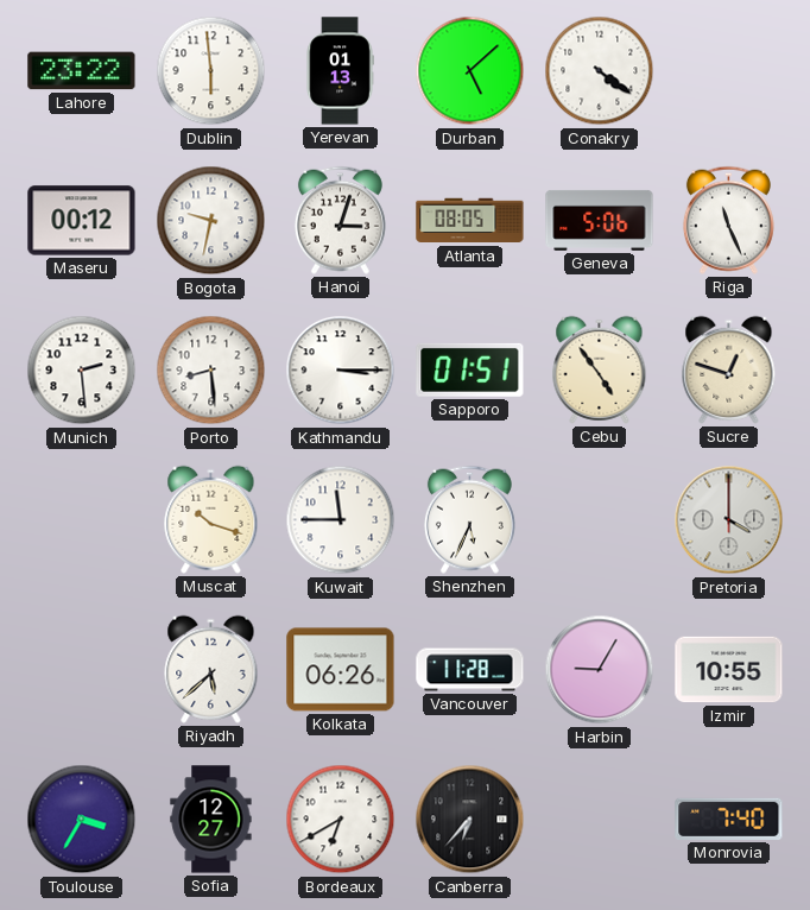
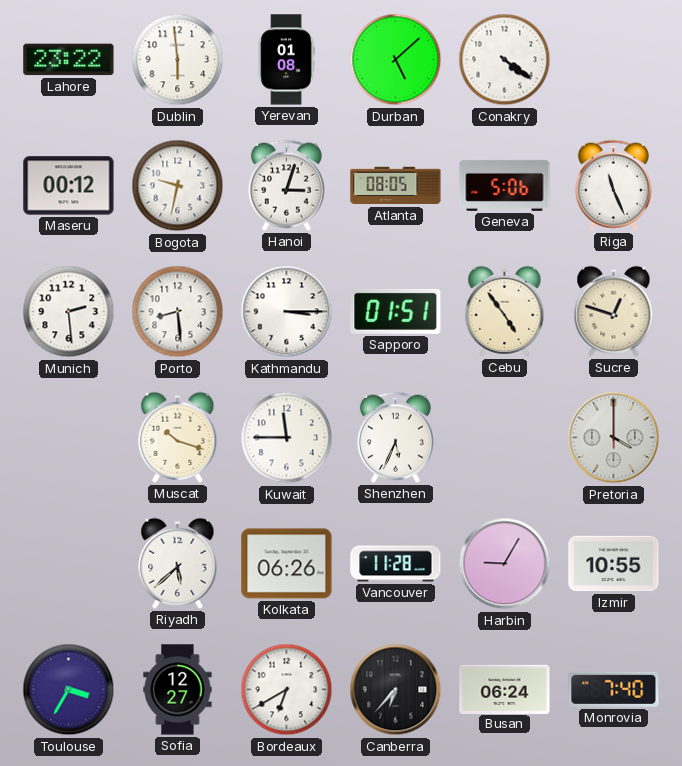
Yerevan: 01:13 -> 01:08
Busan: none -> 06:24
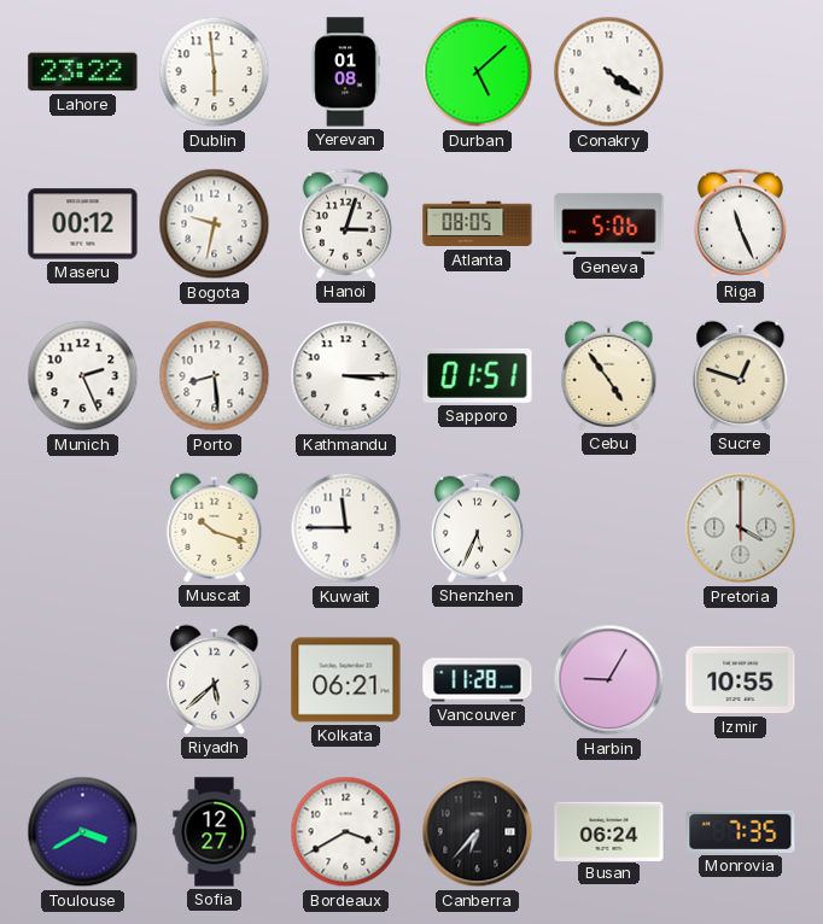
Munich: 2:29 -> 2:26
Kolkata: 06:26 -> 06:21
Toulouse: 3:35 -> 3:40
Bordeaux: 6:40 -> 3:40
Monrovia: 7:40 -> 7:35
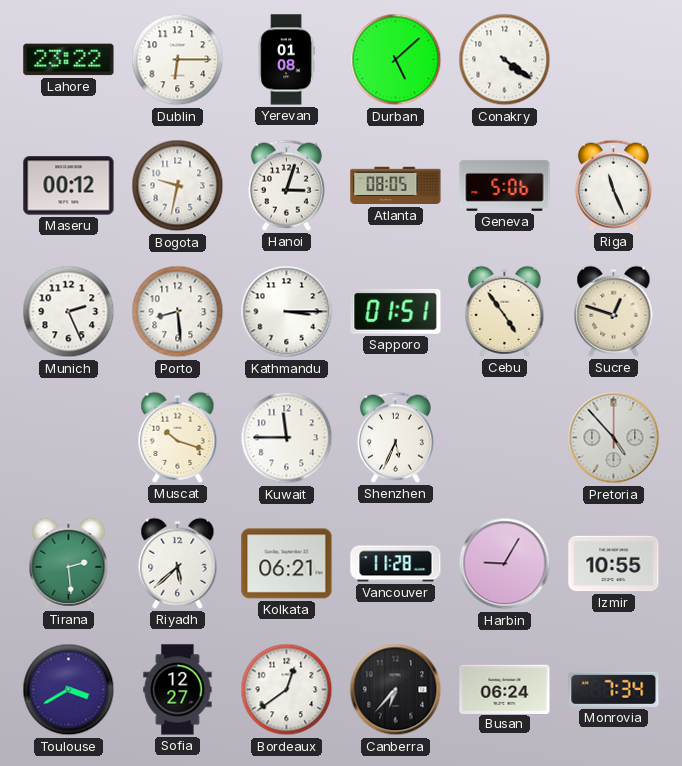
Dublin: 5:59 -> 6:15
Pretoria: 4:00 -> 4:53
Tirana: none -> 2:29
Bordeaux: 3:40 -> 12:39
Monrovia: 7:35 -> 7:34
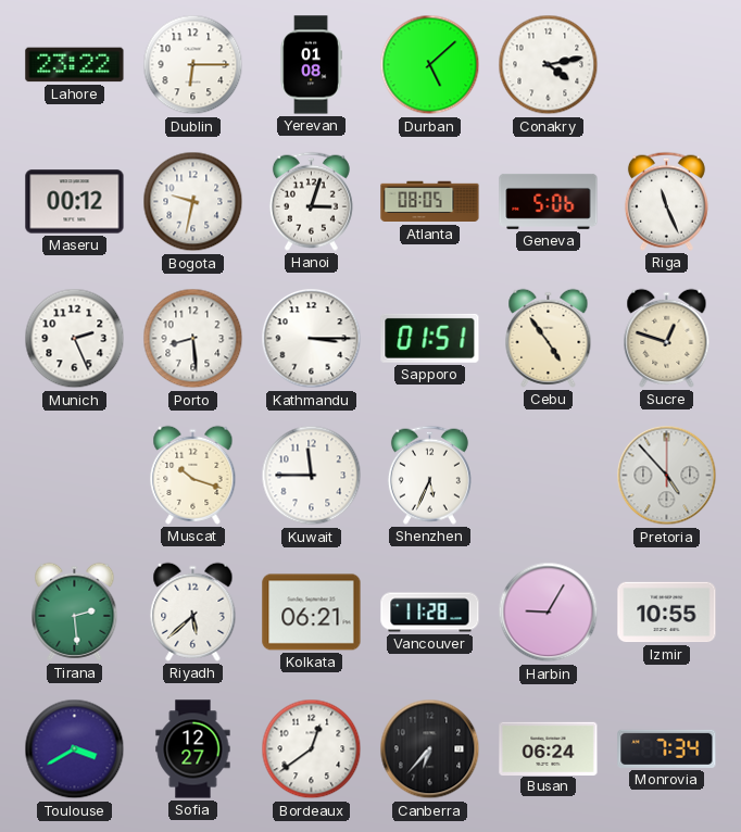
Conakry: 4:21 -> 4:13
